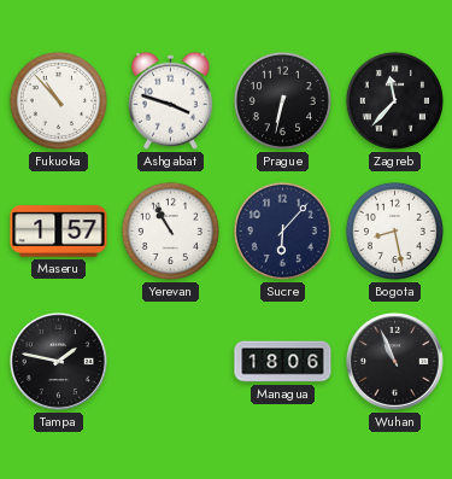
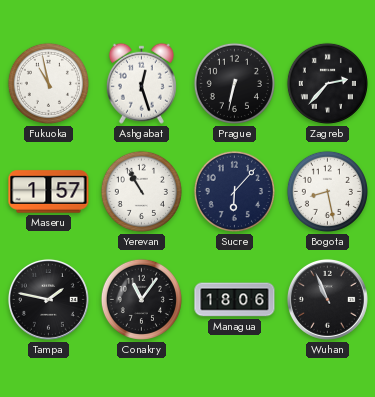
Fukuoka: 10:53 -> 10:58
Ashgabat: 3:48 -> 12:27
Zagreb: 11:37 -> 2:37
Conakry: none -> 11:06
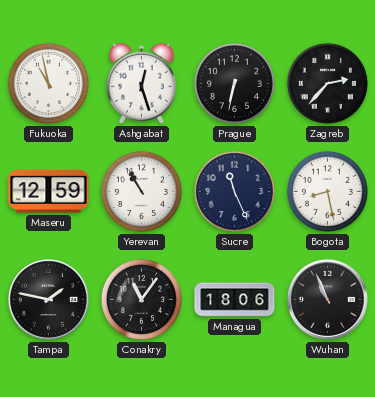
Maseru: 1:57 -> 12:59
Sucre: 6:07 -> 11:26
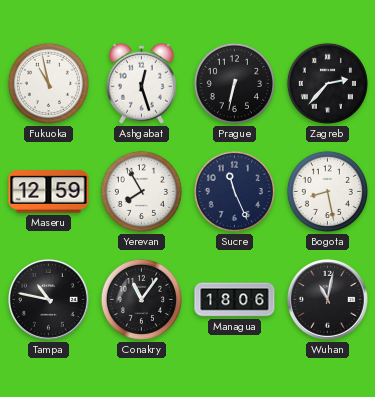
Yerevan: 10:55 -> 7:55
Tampa: 1:47 -> 10:47
Wuhan: 10:56 -> 11:02
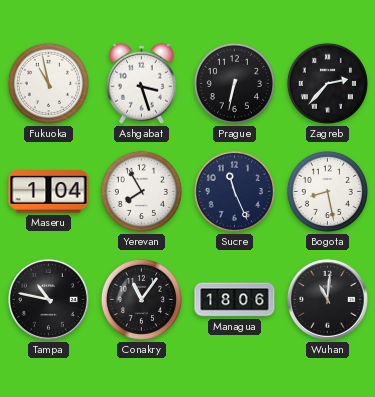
Ashgabat: 12:27 -> 3:27
Maseru: 12:59 -> 1:04
Wuhan: 11:02 -> 11:01
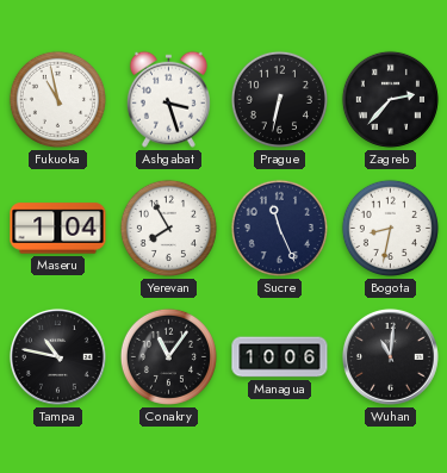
Bogota: 8:28 -> 8:32
Managua: 18:06 -> 10:06
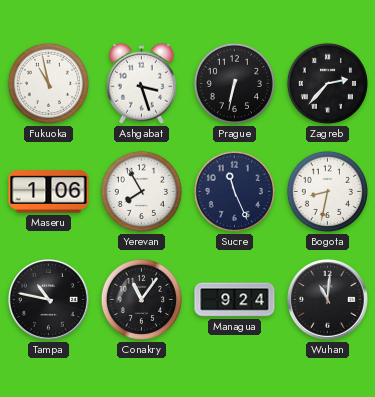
Maseru: 1:04 -> 1:06
Managua: 10:06 -> 9:24
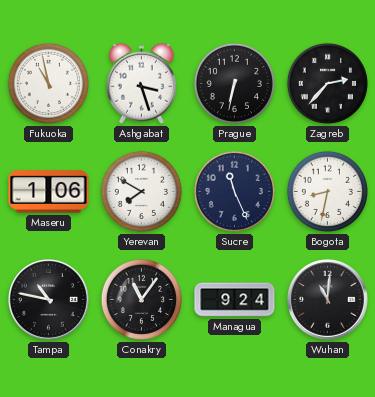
Yerevan: 7:55 -> 7:50
